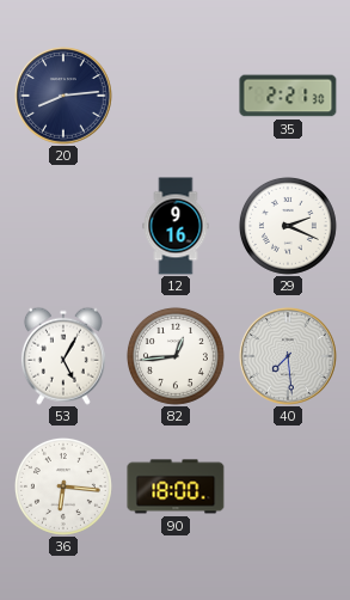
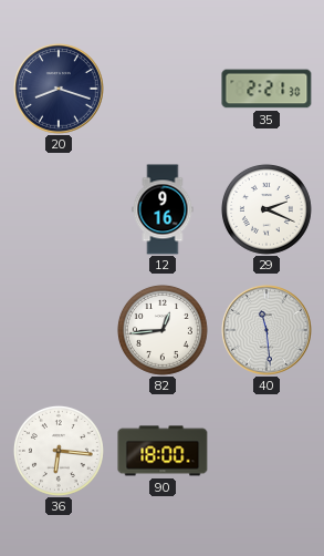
20: 8:14 -> 8:18
53: 5:05 -> none
40: 7:29 -> 11:29
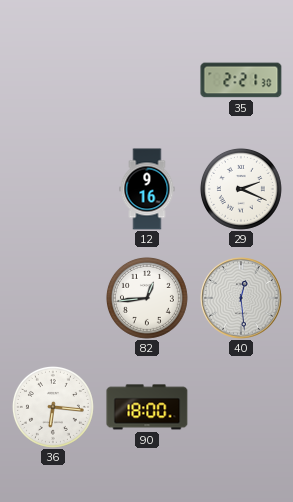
20: 8:18 -> none
40: 11:29 -> 12:29
